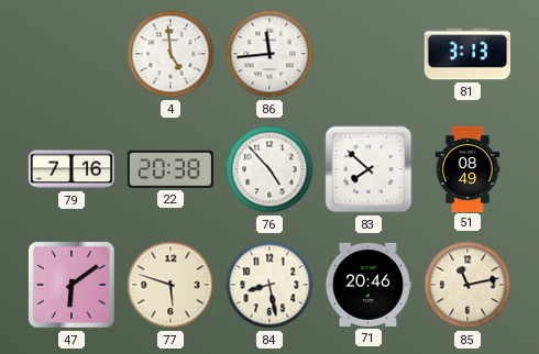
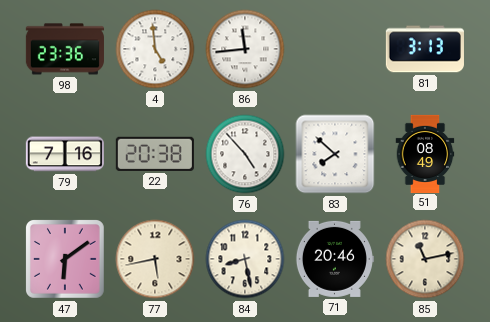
98: none -> 23:36
77: 5:48 -> 5:43
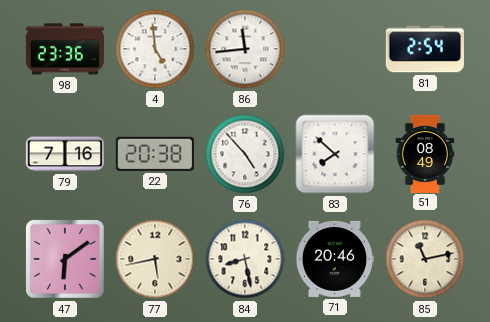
81: 3:13 -> 2:54
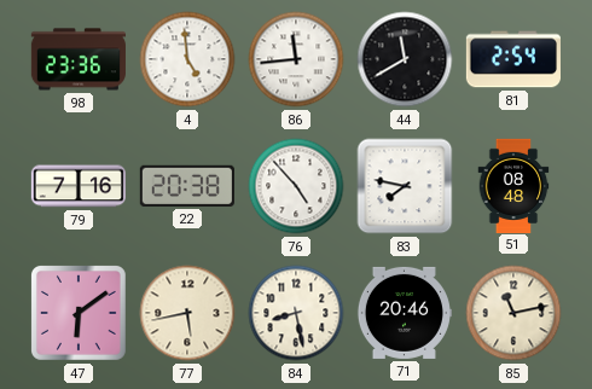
44: none -> 11:40
83: 7:52 -> 7:47
51: 08:49 -> 08:48
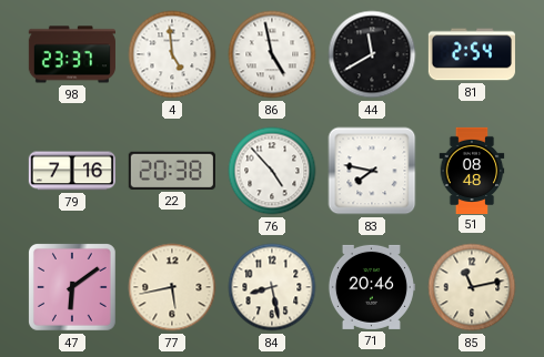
98: 23:36 -> 23:37
86: 11:44 -> 4:58
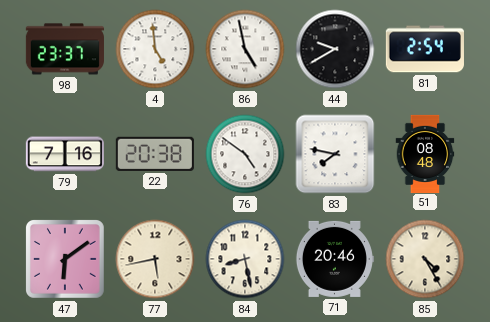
44: 11:40 -> 9:40
76: 4:53 -> 4:51
85: 11:13 -> 4:25
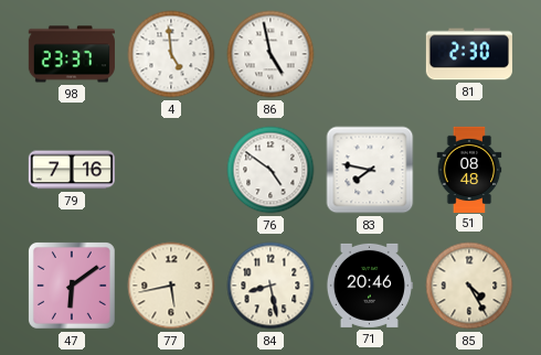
44: 9:40 -> none
81: 2:54 -> 2:30
22: 20:38 -> none
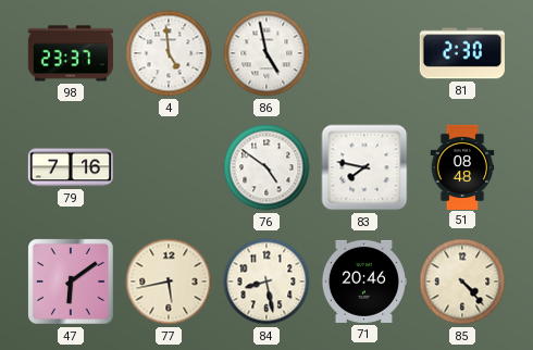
85: 4:25 -> 4:23
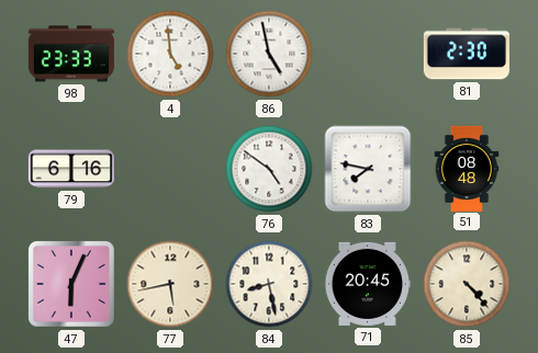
98: 23:37 -> 23:33
79: 7:16 -> 6:16
47: 6:09 -> 6:04
71: 20:46 -> 20:45
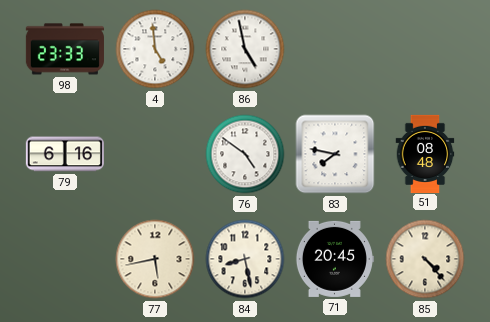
81: 2:30 -> none
47: 6:04 -> none
